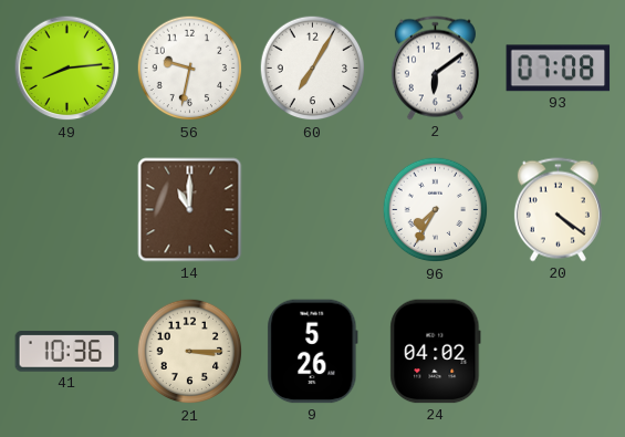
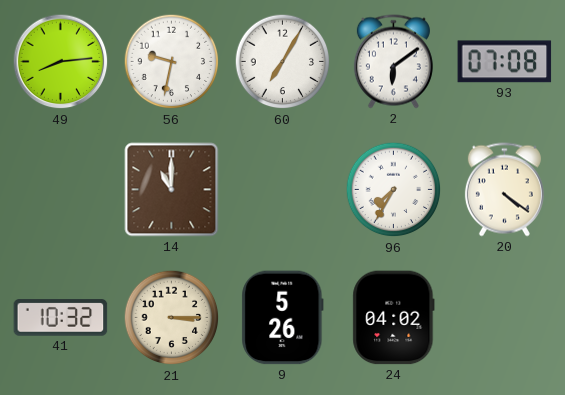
41: 10:36 -> 10:32
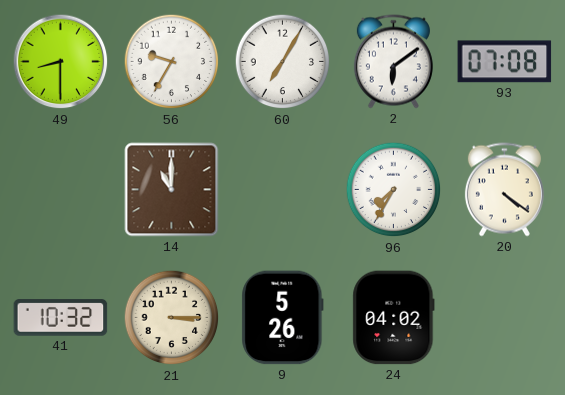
49: 8:14 -> 8:30
56: 9:32 -> 9:35
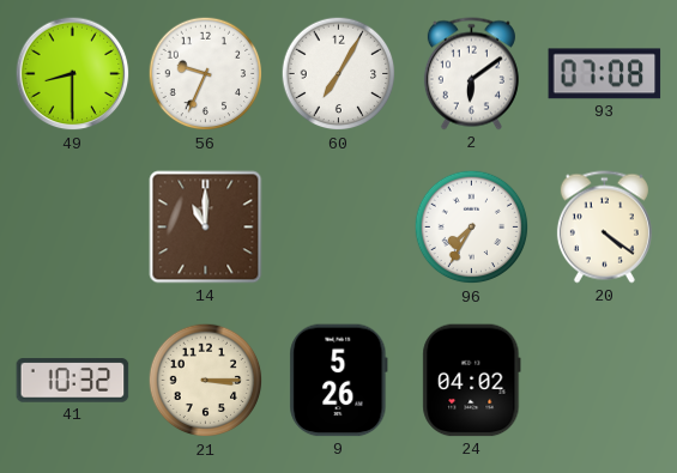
56: 9:35 -> 9:34
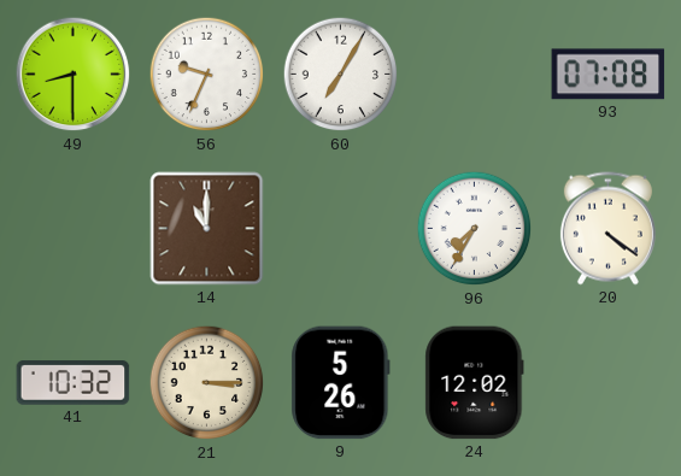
2: 6:09 -> none
24: 04:02 -> 12:02
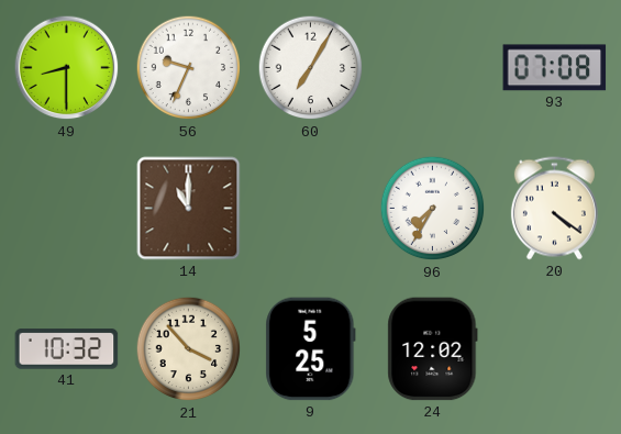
21: 3:15 -> 3:53
9: 5:26 -> 5:25
